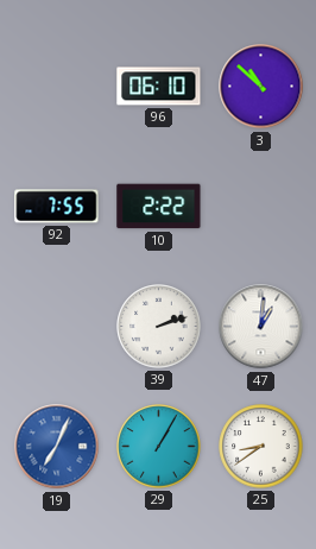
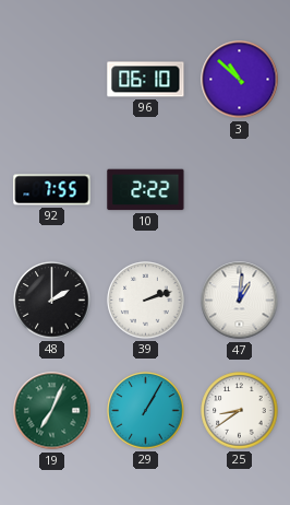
48: none -> 2:00
19 dial: blue -> green
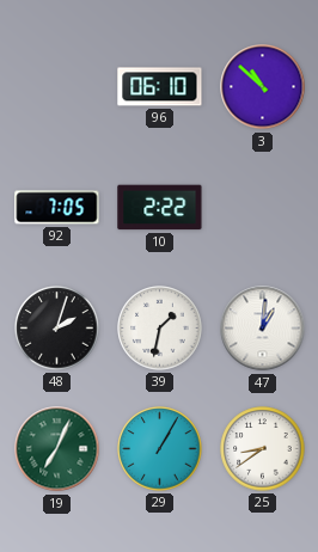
92: 7:55 -> 7:05
48: 2:00 -> 2:03
39: 2:12 -> 1:32
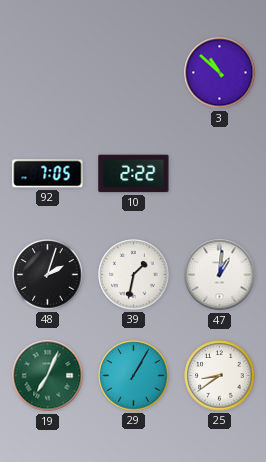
96: 06:10 -> none
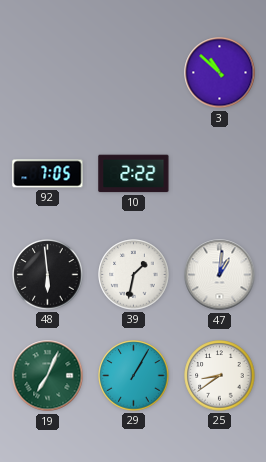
48: 2:03 -> 5:59
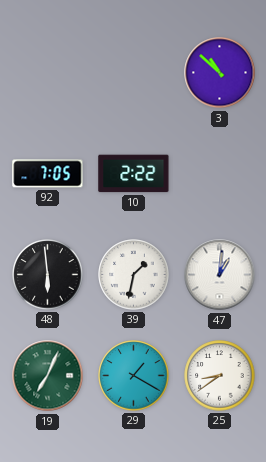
29: 1:05 -> 1:20
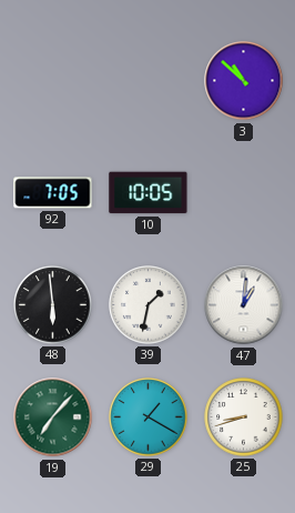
10: 2:22 -> 10:05
19: 7:04 -> 7:07
25: 8:39 -> 8:42
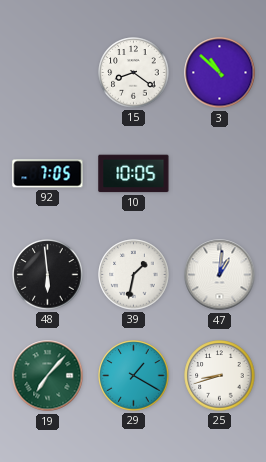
15: none -> 8:21
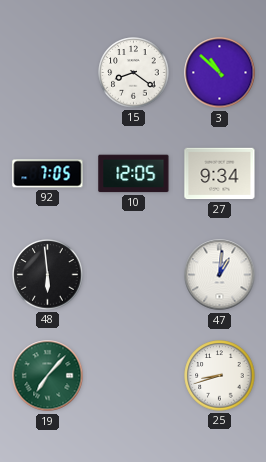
10: 10:05 -> 12:05
27: none -> 9:34
39: 1:32 -> none
29: 1:20 -> none
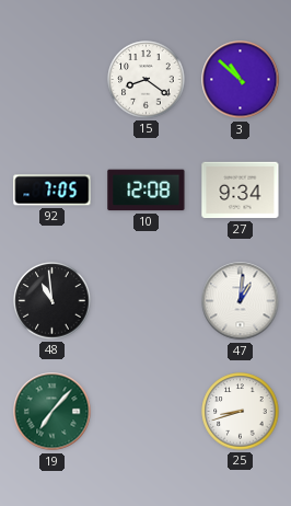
10: 12:05 -> 12:08
48: 5:59 -> 10:59
